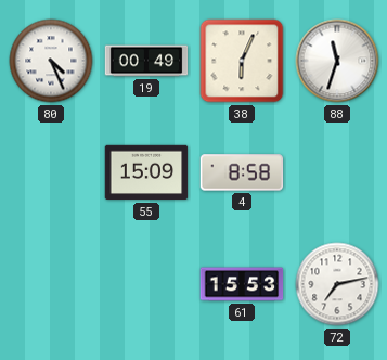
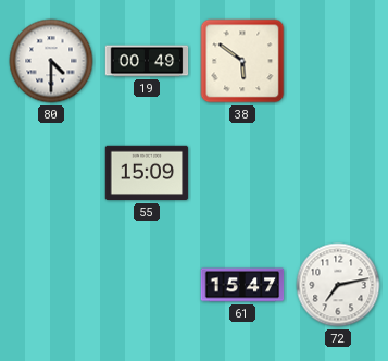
80: 4:26 -> 4:30
38: 6:04 -> 5:51
88: 11:33 -> none
4: 8:58 -> none
61: 15:53 -> 15:47
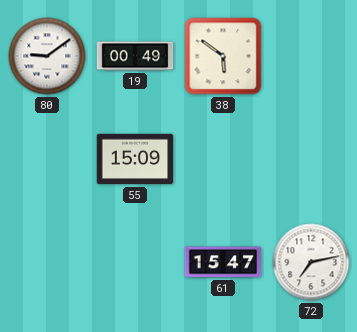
80: 4:30 -> 9:09
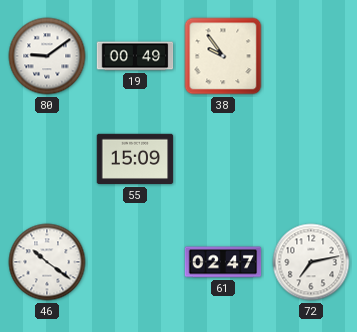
38: 5:51 -> 9:54
46: none -> 10:21
61: 15:47 -> 02:47
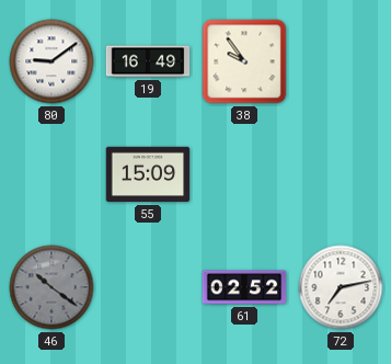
19: 00:49 -> 16:49
46 dial: white -> grey
61: 02:47 -> 02:52
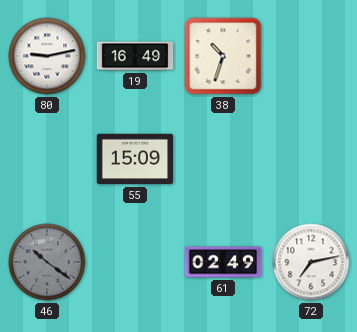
80: 9:09 -> 9:13
38: 9:54 -> 10:33
61: 02:52 -> 02:49
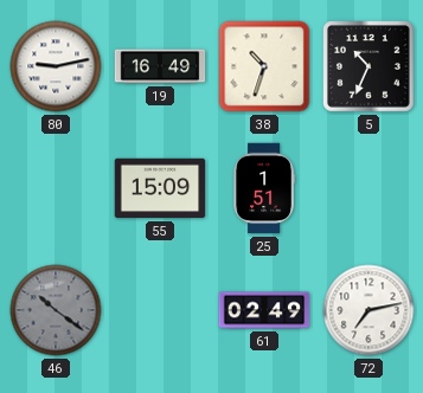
5: none -> 10:34
25: none -> 1:51
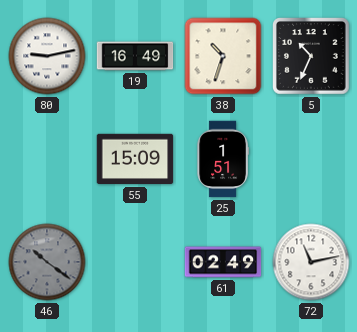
72: 7:13 -> 11:13
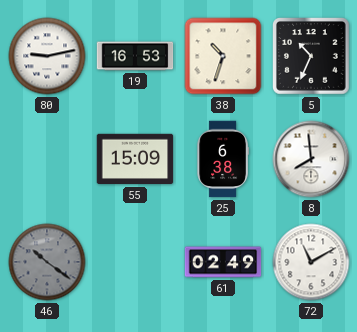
19: 16:49 -> 16:53
25: 1:51 -> 6:38
8: none -> 7:59
72: 11:13 -> 11:10
